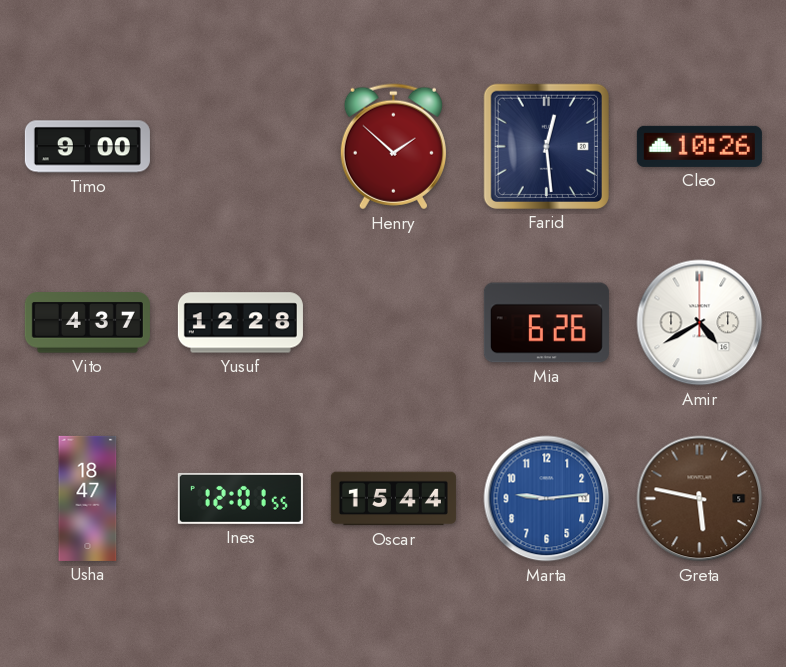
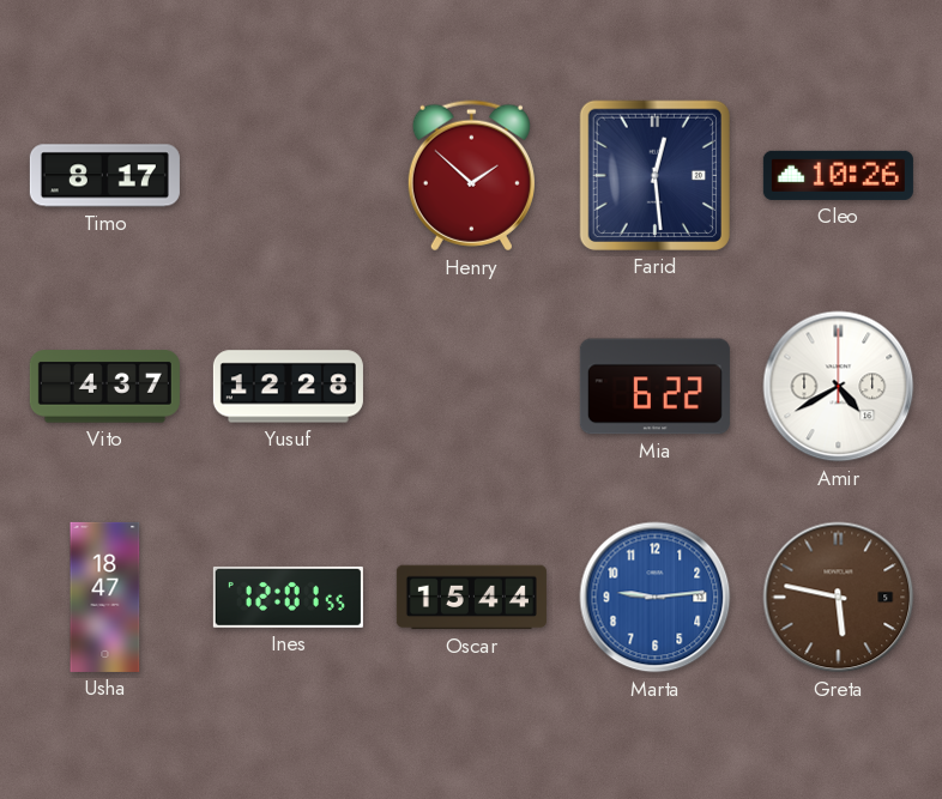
Timo: 9:00 -> 8:17
Mia: 6:26 -> 6:22
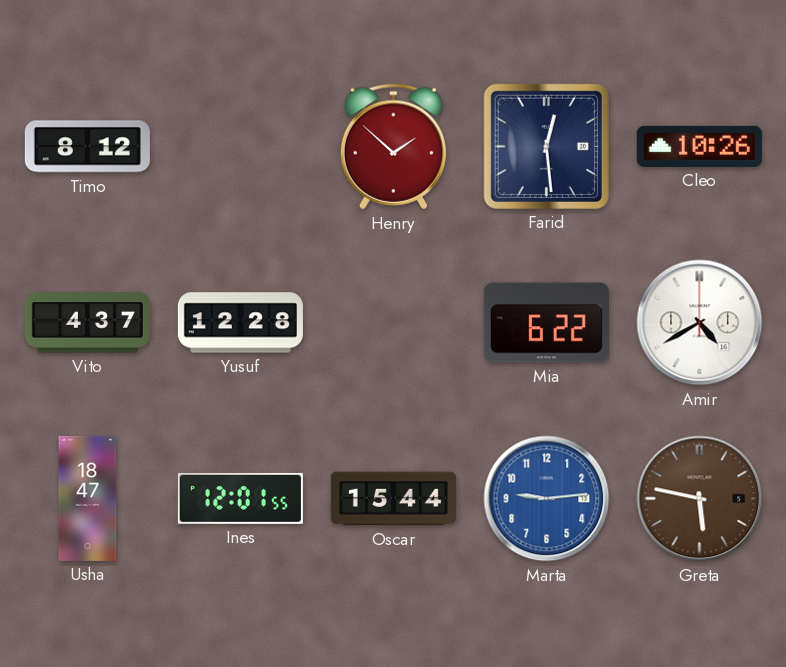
Timo: 8:17 -> 8:12
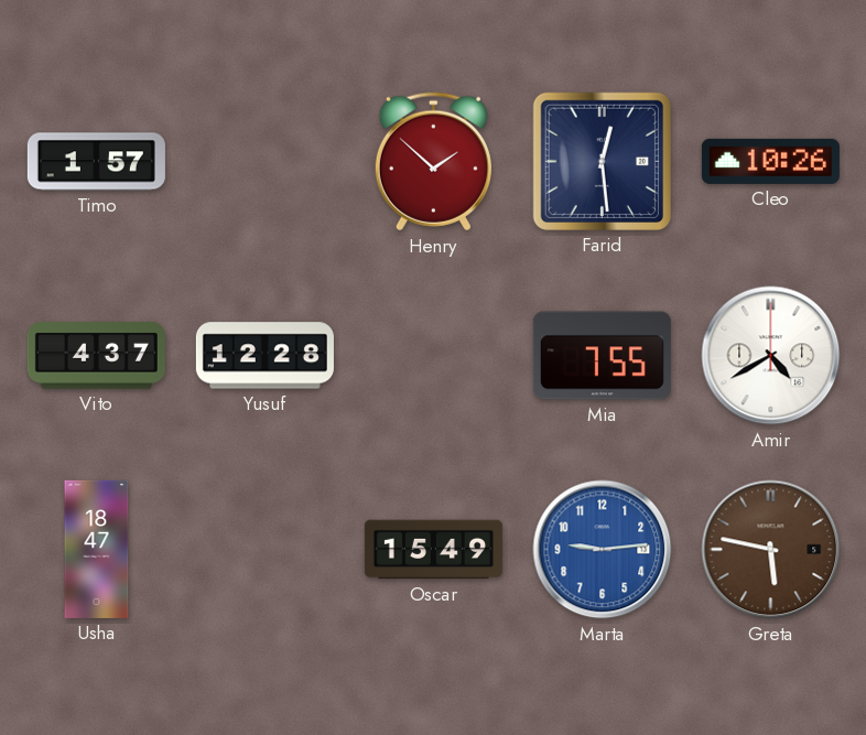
Timo: 8:12 -> 1:57
Mia: 6:22 -> 7:55
Ines: 12:01 -> none
Oscar: 15:44 -> 15:49
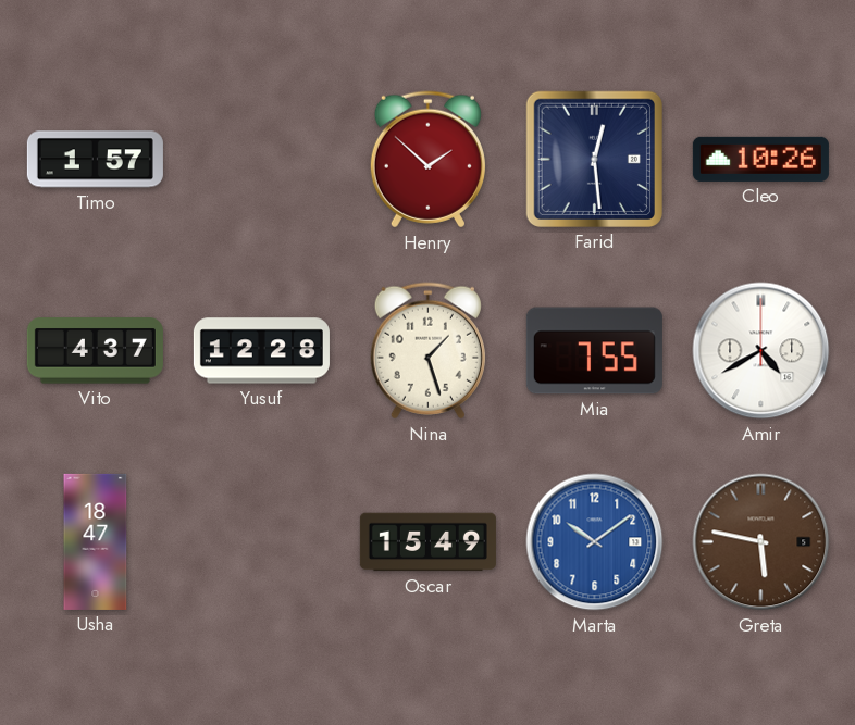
Nina: none -> 1:27
Marta: 9:14 -> 10:09
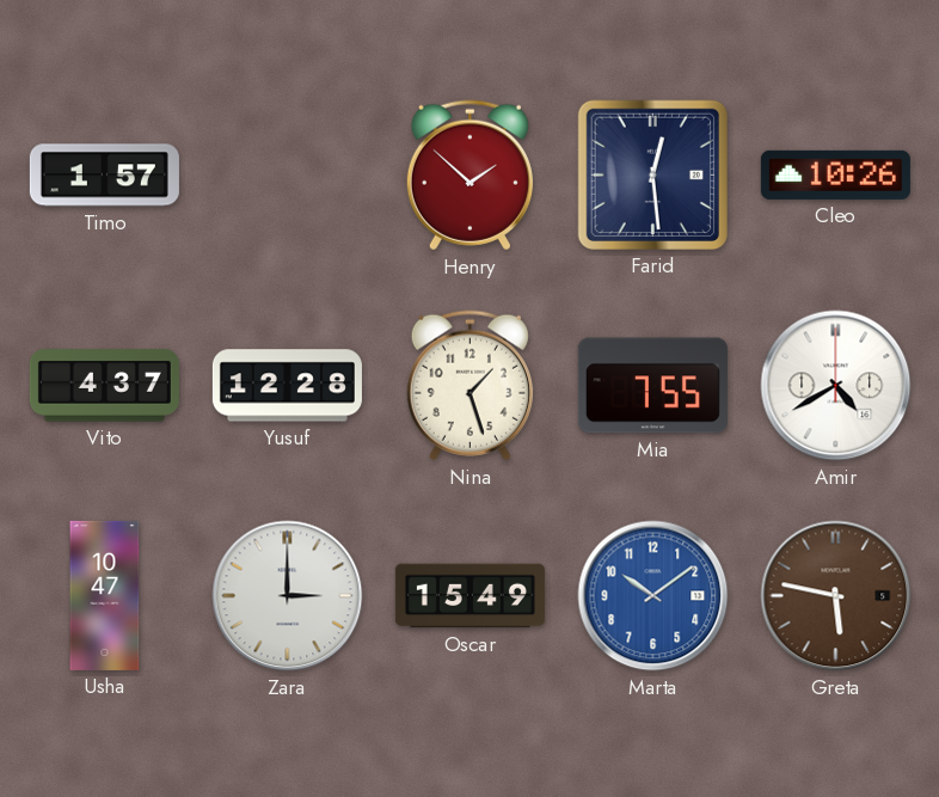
Usha: 18:47 -> 10:47
Zara: none -> 3:00
